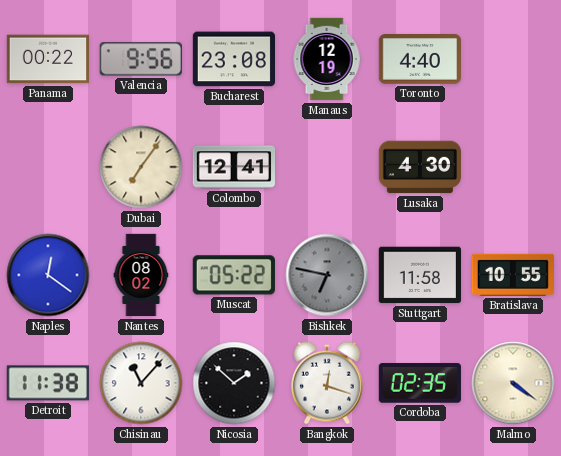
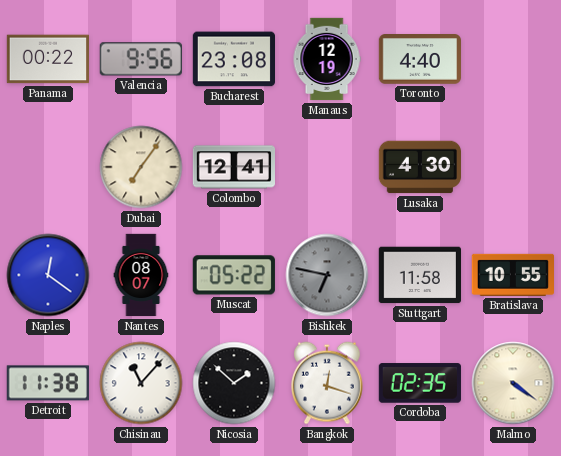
Nantes: 08:02 -> 08:07
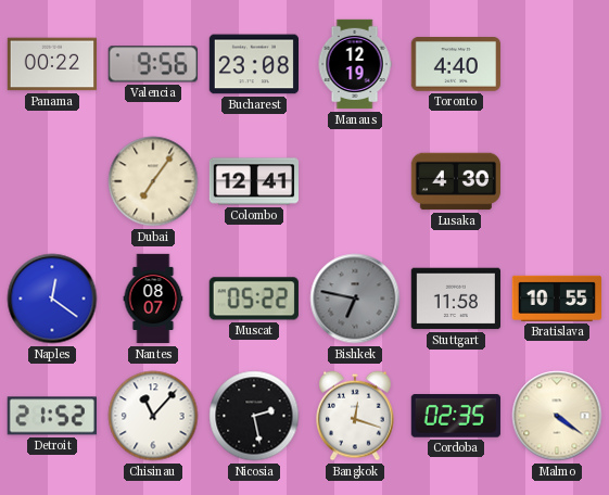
Detroit: 11:38 -> 21:52
Nicosia: 1:52 -> 2:28
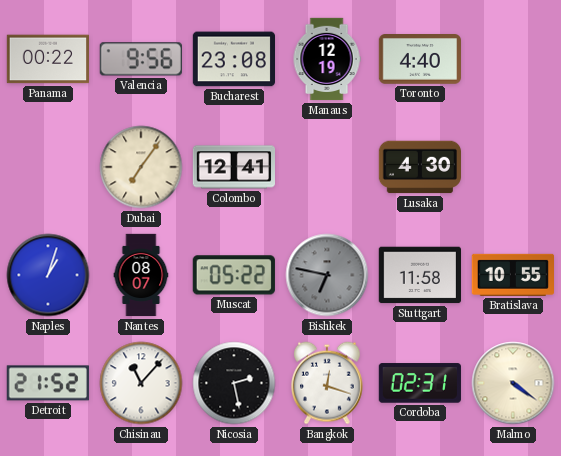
Naples: 12:21 -> 1:03
Cordoba: 02:35 -> 02:31
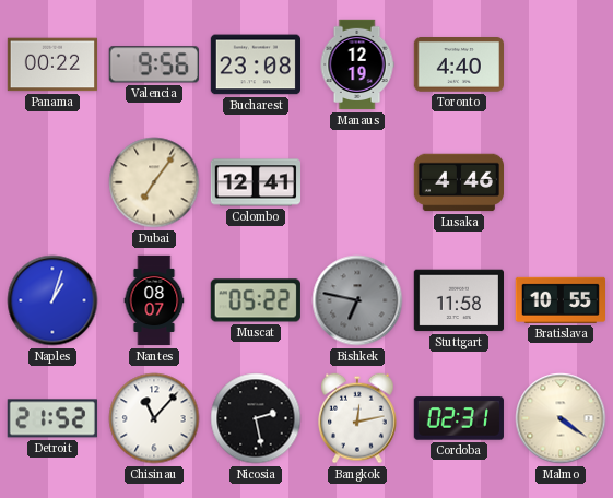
Lusaka: 4:30 -> 4:46
Bangkok: 12:18 -> 12:13
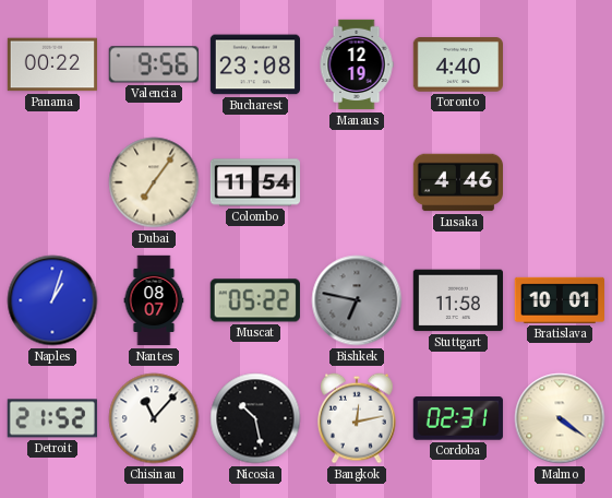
Colombo: 12:41 -> 11:54
Bratislava: 10:55 -> 10:01
Nicosia: 2:28 -> 10:28
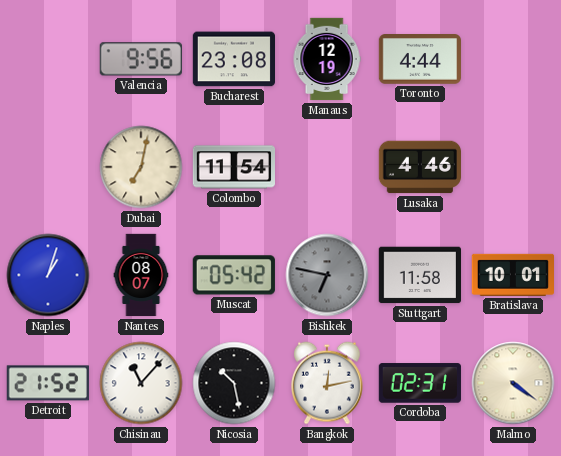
Panama: 00:22 -> none
Toronto: 4:40 -> 4:44
Dubai: 7:06 -> 7:02
Muscat: 05:22 -> 05:42
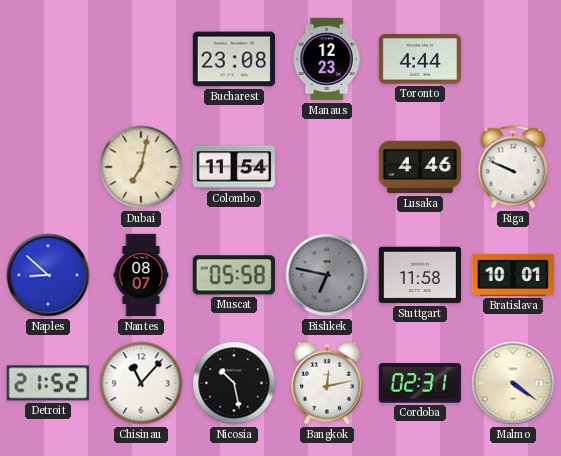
Valencia: 9:56 -> none
Manaus: 12:19 -> 12:23
Riga: none -> 9:49
Naples: 1:03 -> 8:52
Muscat: 05:42 -> 05:58
